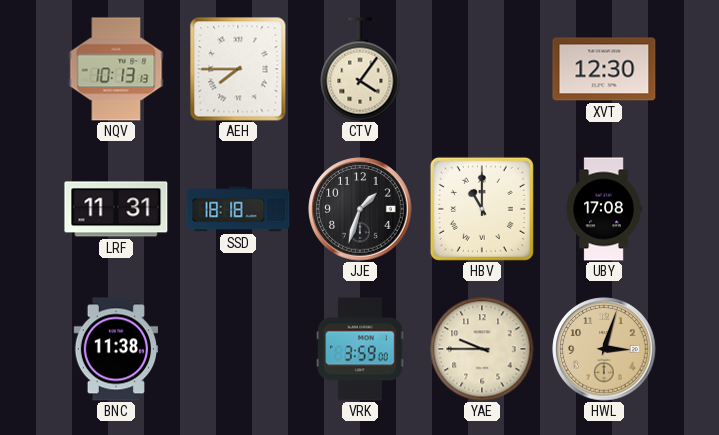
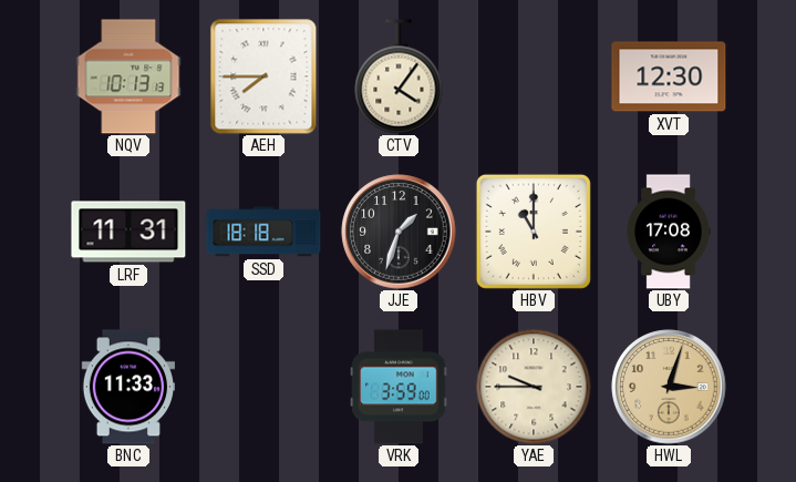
BNC: 11:38 -> 11:33
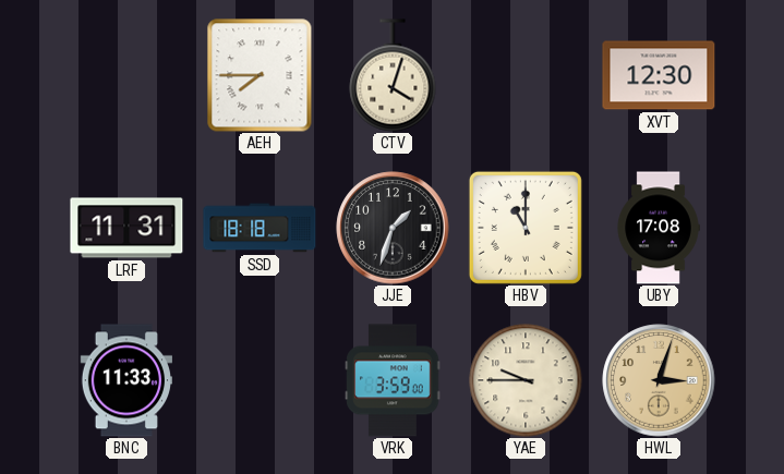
NQV: 10:13 -> none
CTV: 4:06 -> 4:03
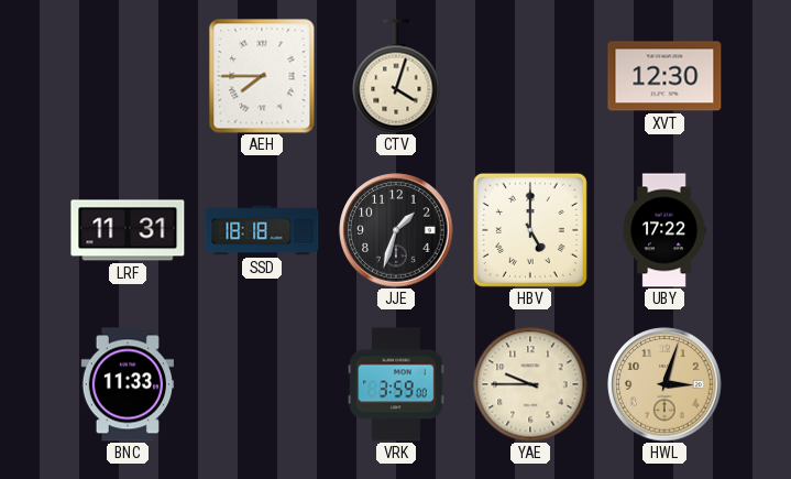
HBV: 11:00 -> 5:00
UBY: 17:08 -> 17:22
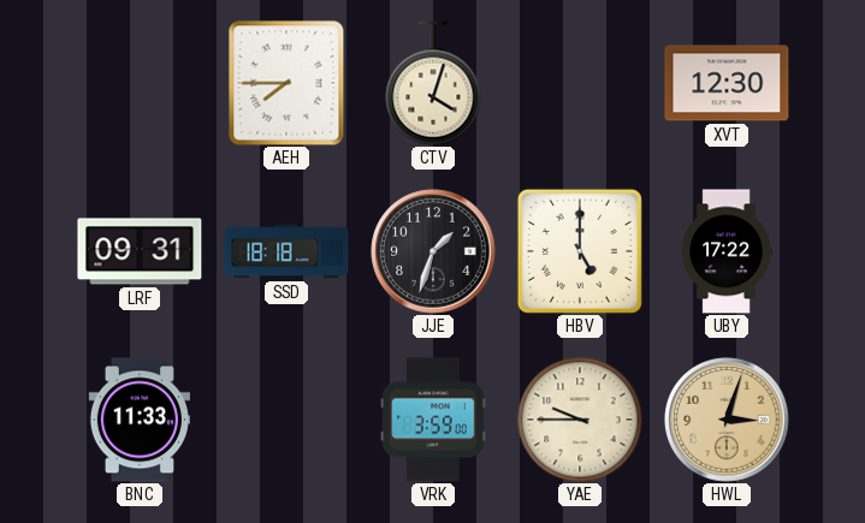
LRF: 11:31 -> 09:31
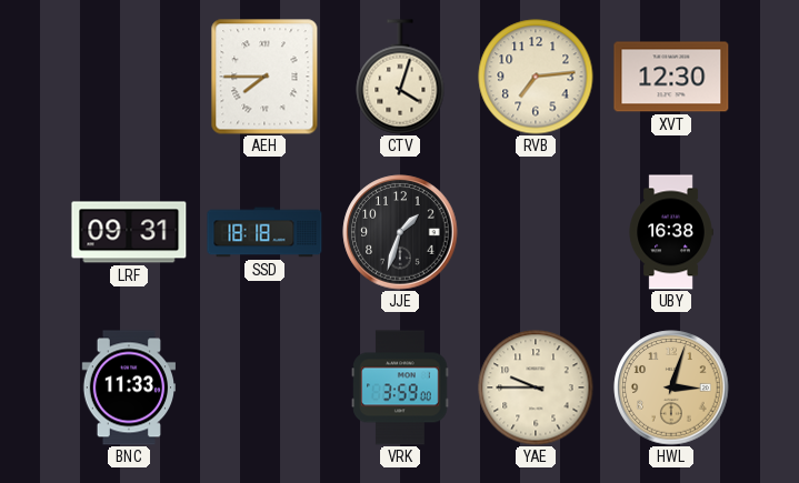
RVB: none -> 7:14
HBV: 5:00 -> none
UBY: 17:22 -> 16:38
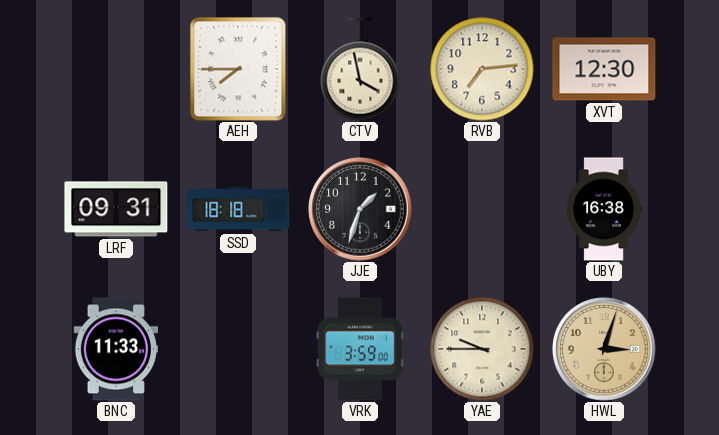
CTV: 4:03 -> 3:58
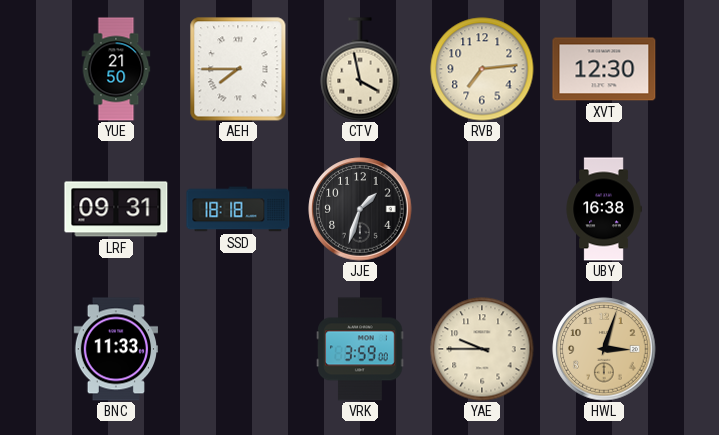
YUE: none -> 21:50
